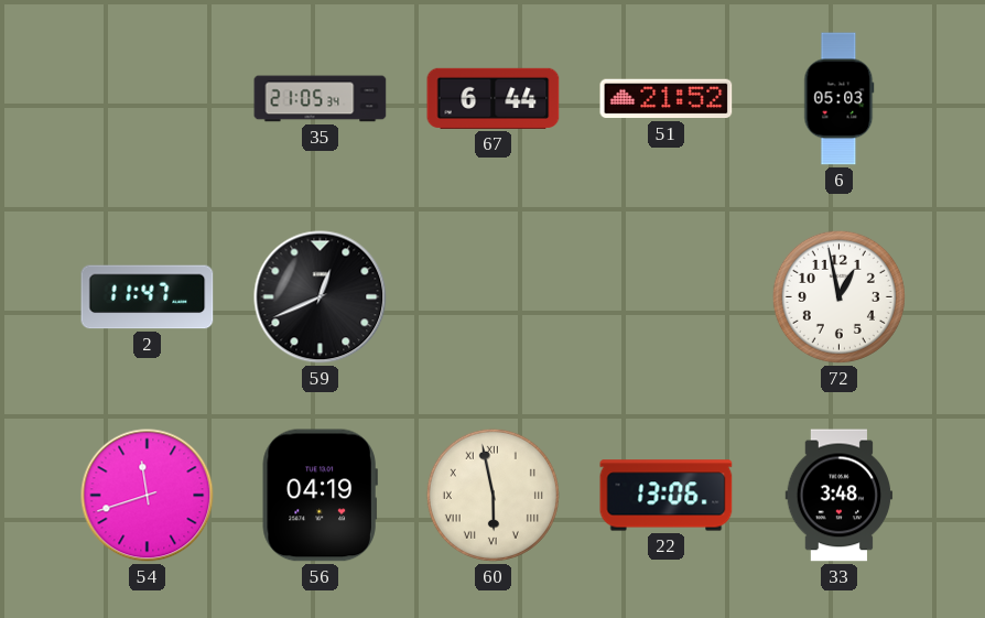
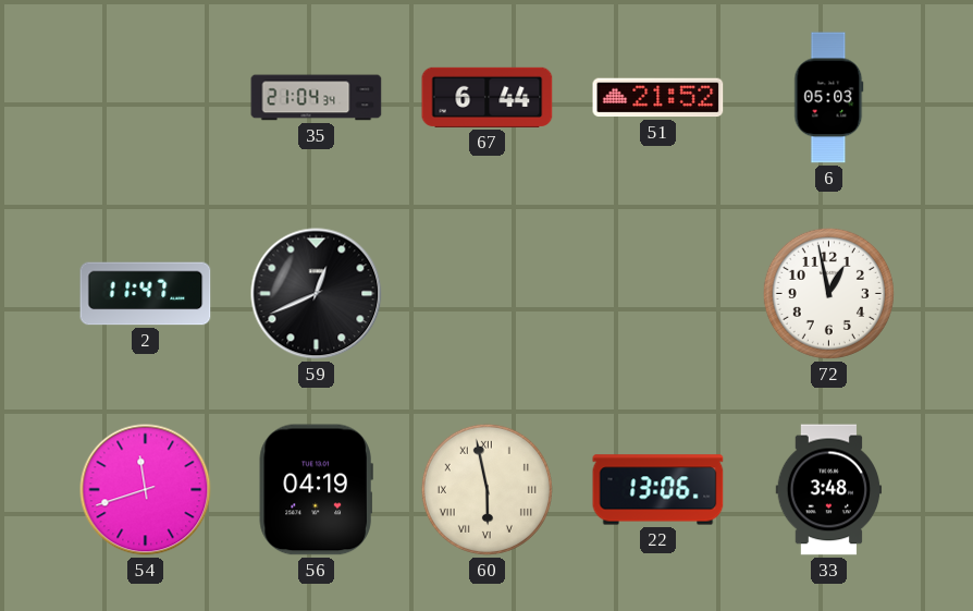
35: 21:05 -> 21:04
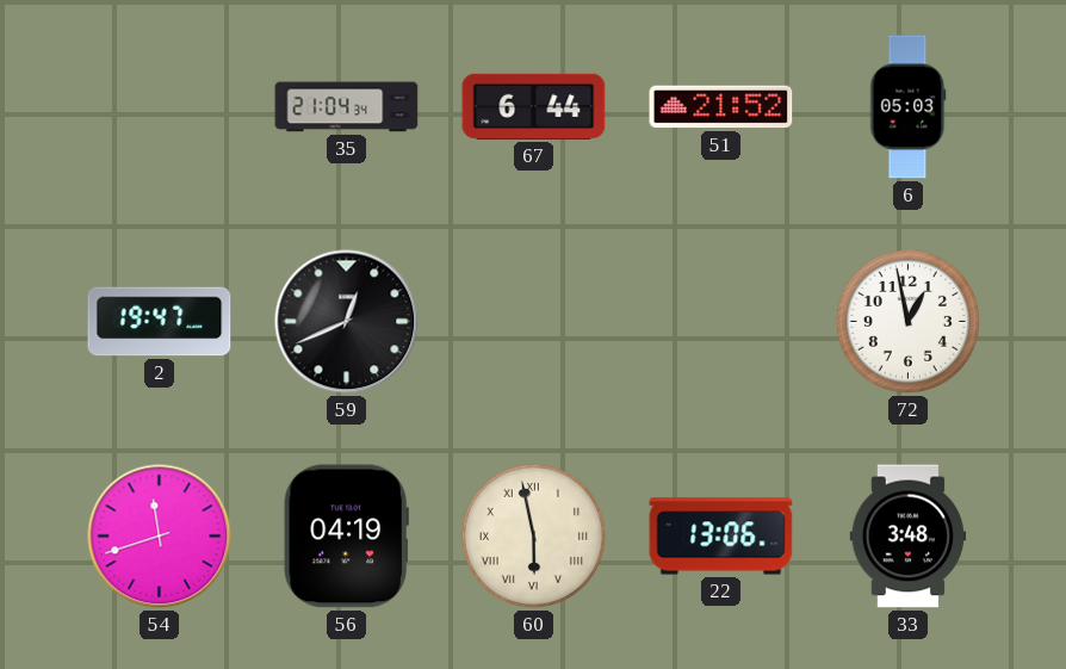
2: 11:47 -> 19:47
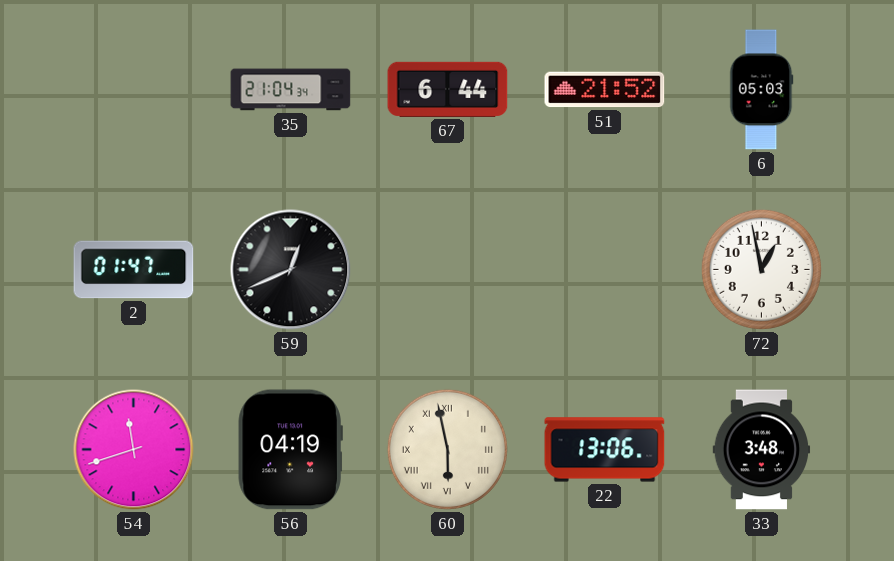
2: 19:47 -> 01:47
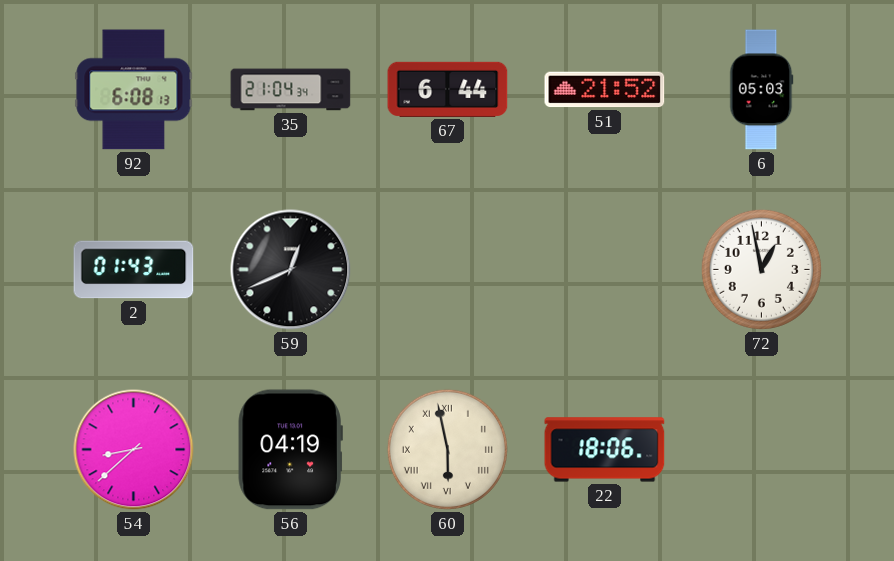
92: none -> 6:08
2: 01:47 -> 01:43
54: 11:42 -> 8:38
22: 13:06 -> 18:06
33: 3:48 -> none
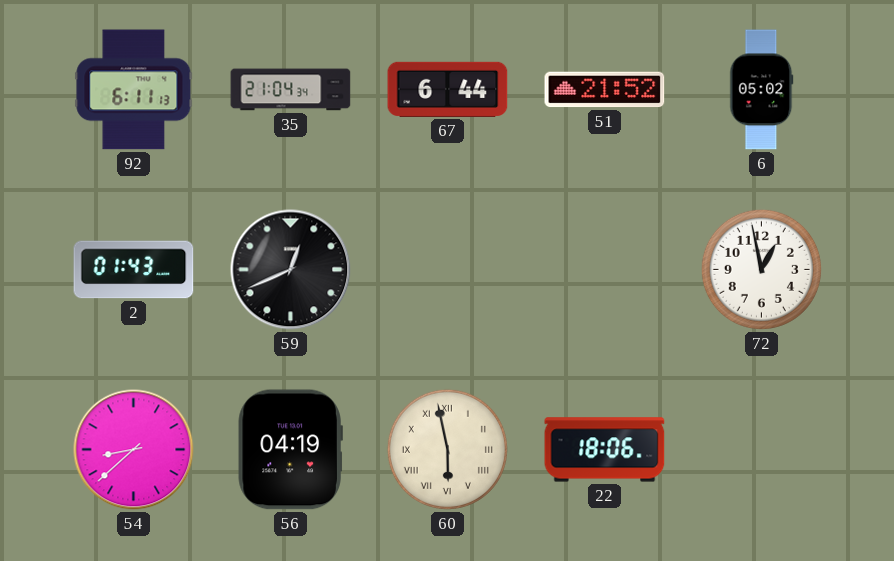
92: 6:08 -> 6:11
6: 05:03 -> 05:02
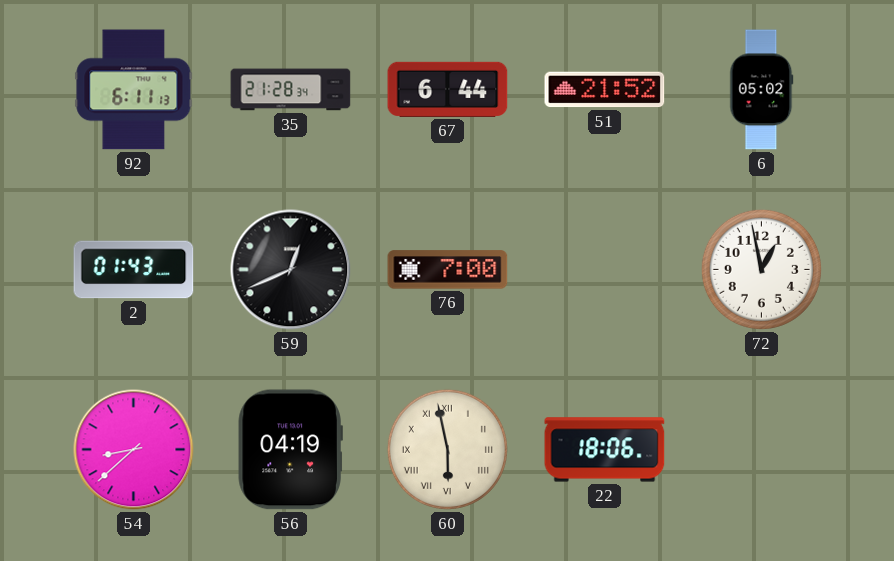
35: 21:04 -> 21:28
76: none -> 7:00
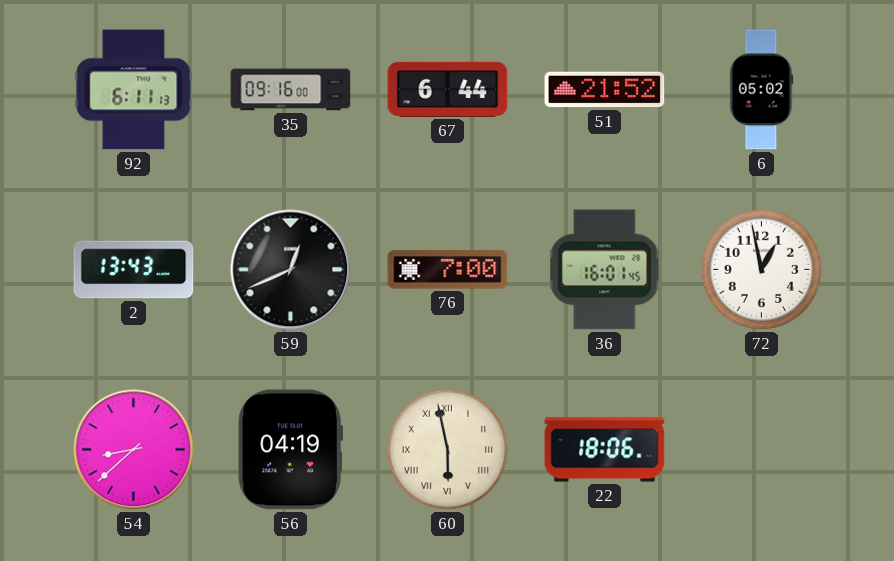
35: 21:28 -> 09:16
2: 01:43 -> 13:43
36: none -> 16:01
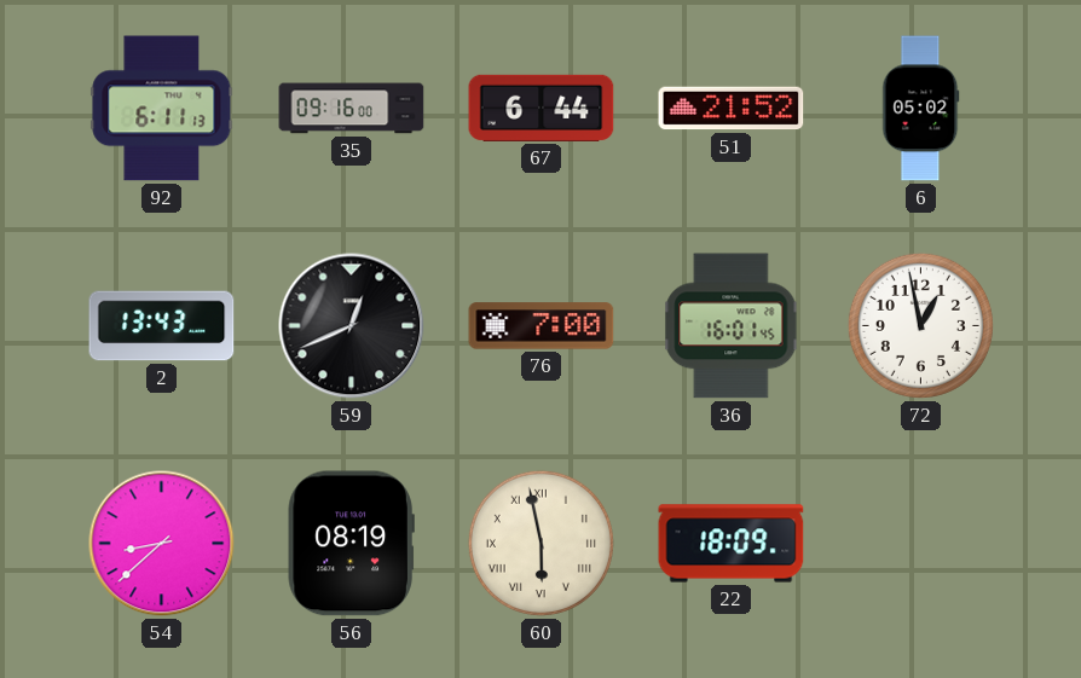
56: 04:19 -> 08:19
22: 18:06 -> 18:09
